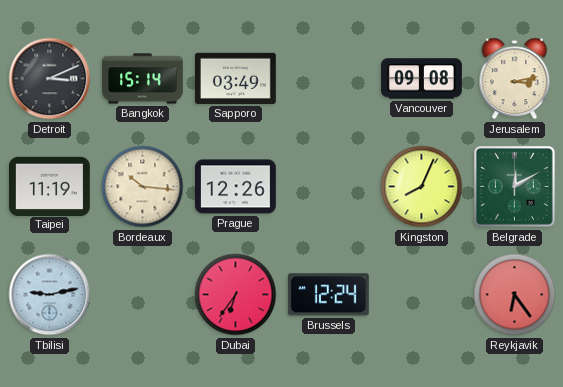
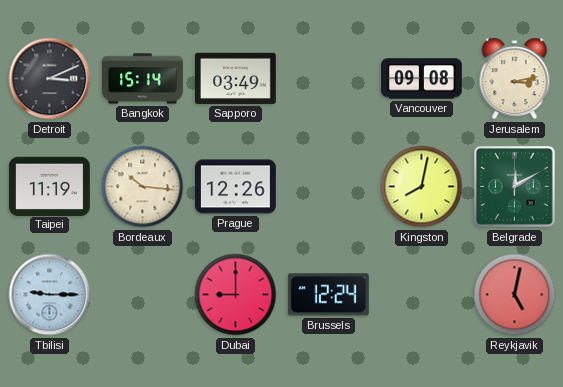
Kingston: 8:04 -> 8:02
Tbilisi: 9:13 -> 9:15
Dubai: 6:36 -> 9:00
Reykjavik: 6:24 -> 5:02
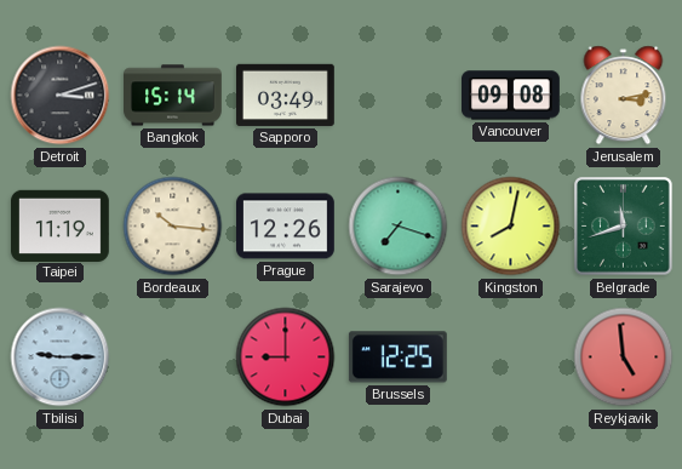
Detroit: 3:11 -> 3:12
Sarajevo: none -> 7:18
Belgrade: 12:10 -> 11:42
Brussels: 12:24 -> 12:25
Reykjavik: 5:02 -> 4:59
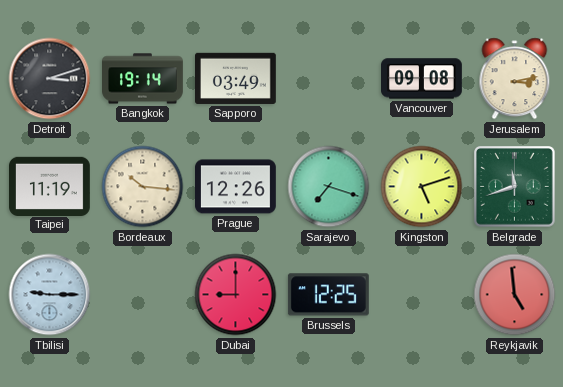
Bangkok: 15:14 -> 19:14
Kingston: 8:02 -> 5:12
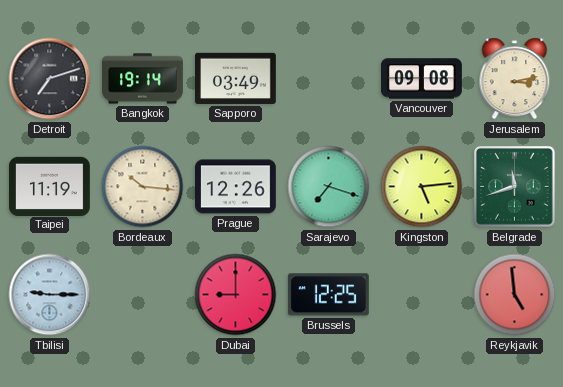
Detroit: 3:12 -> 7:12
Kingston: 5:12 -> 5:14
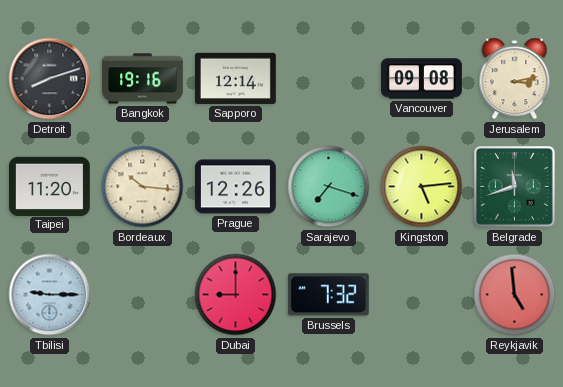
Detroit: 7:12 -> 8:12
Bangkok: 19:14 -> 19:16
Sapporo: 03:49 -> 12:14
Taipei: 11:19 -> 11:20
Brussels: 12:25 -> 7:32
